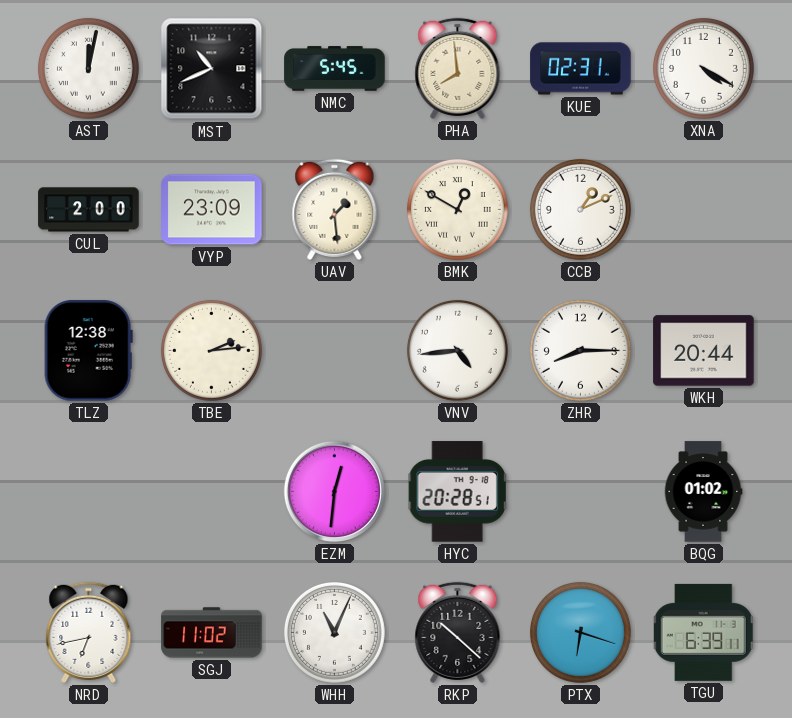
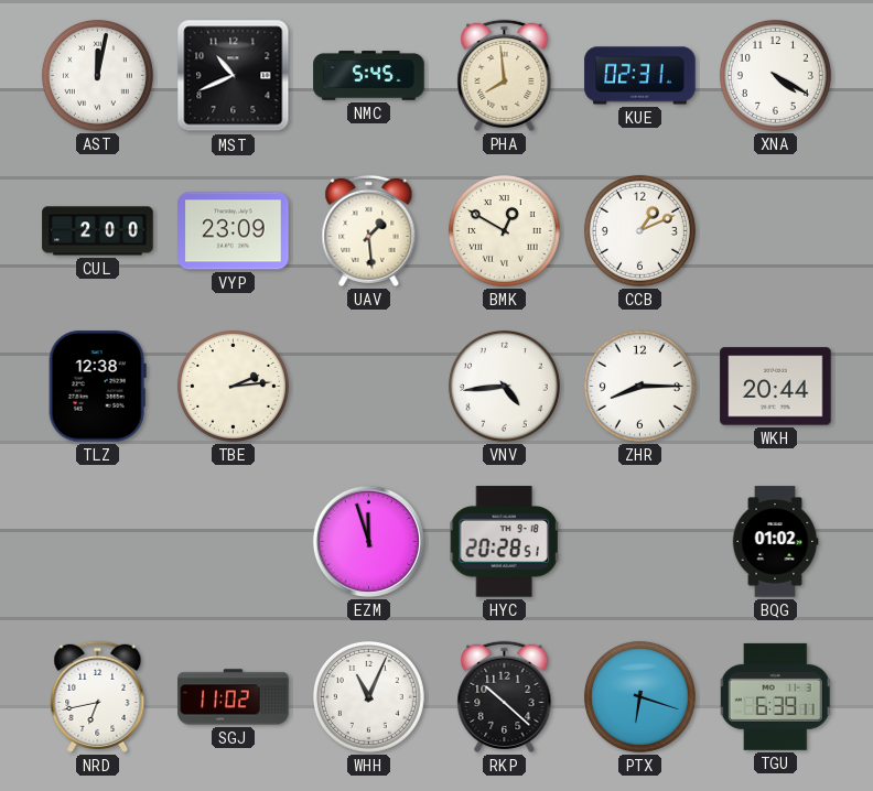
EZM: 12:31 -> 11:57
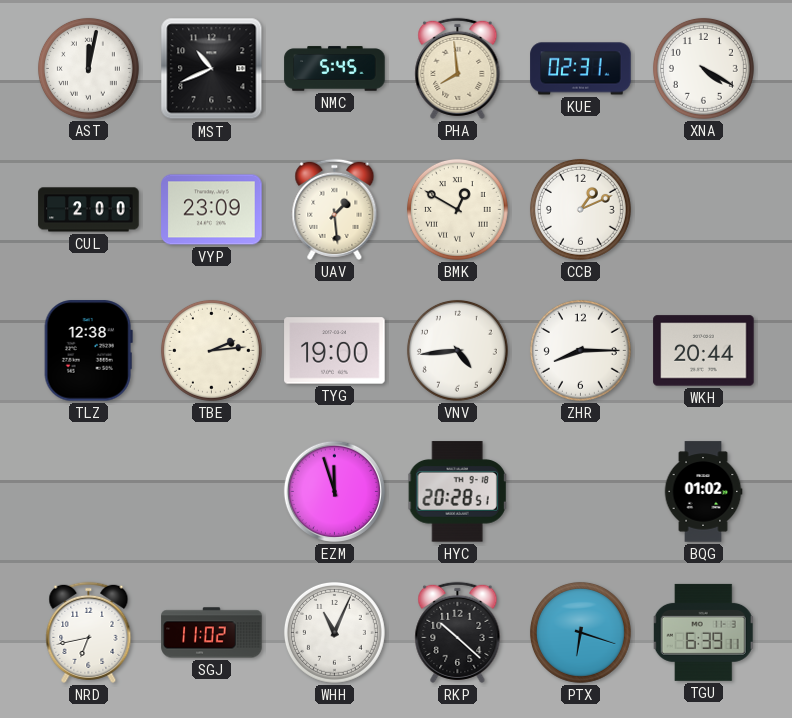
TYG: none -> 19:00
